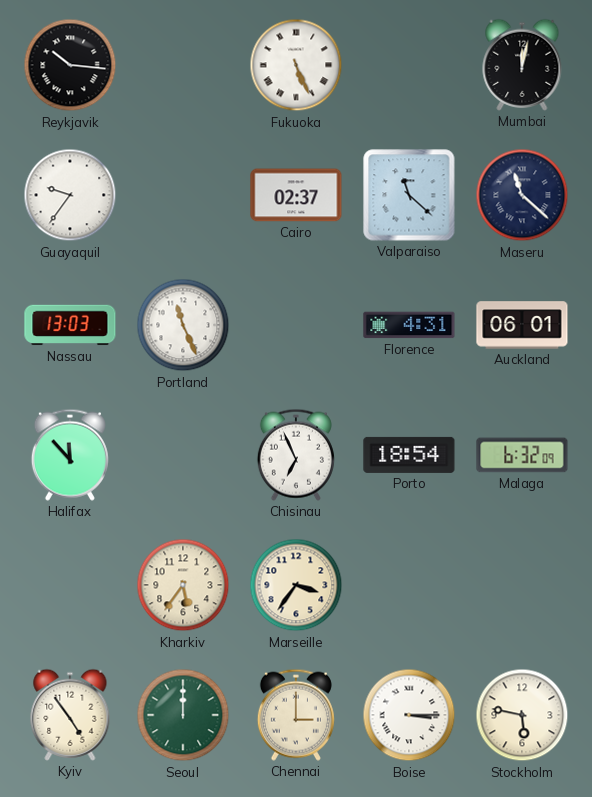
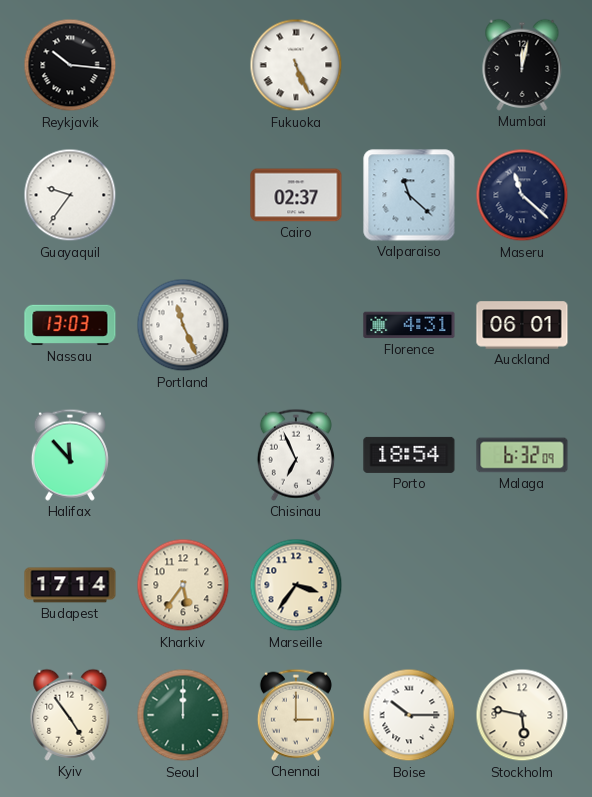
Budapest: none -> 17:14
Boise: 3:15 -> 10:15
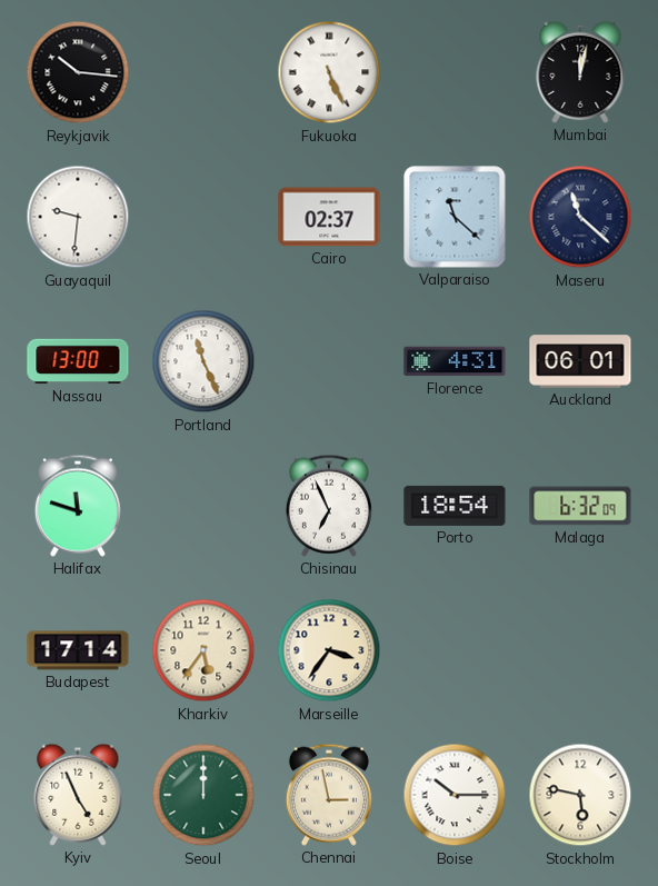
Guayaquil: 9:36 -> 9:31
Nassau: 13:03 -> 13:00
Halifax: 11:53 -> 11:48
Kyiv: 4:54 -> 4:56
Chennai: 3:00 -> 2:58
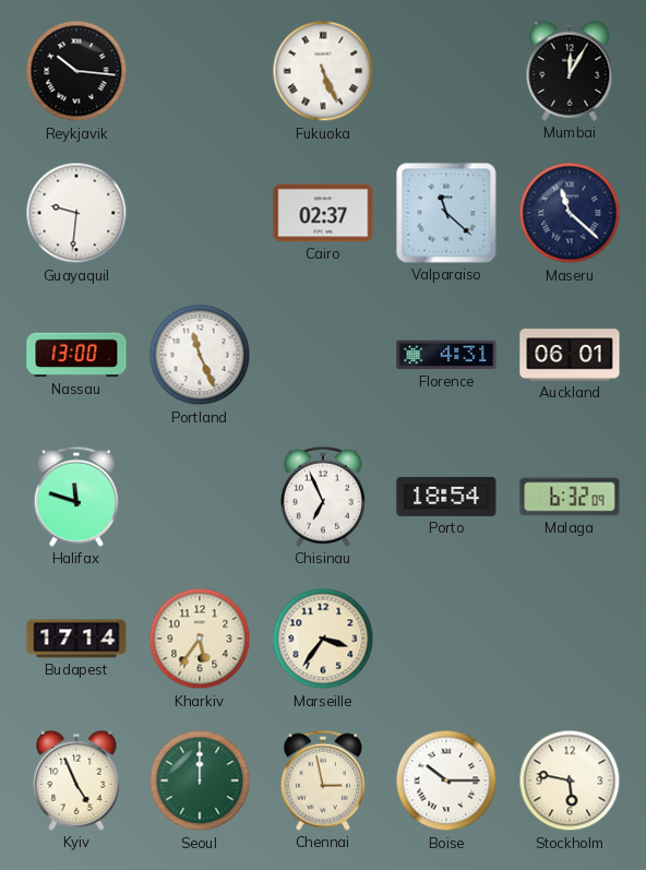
Mumbai: 12:02 -> 12:05
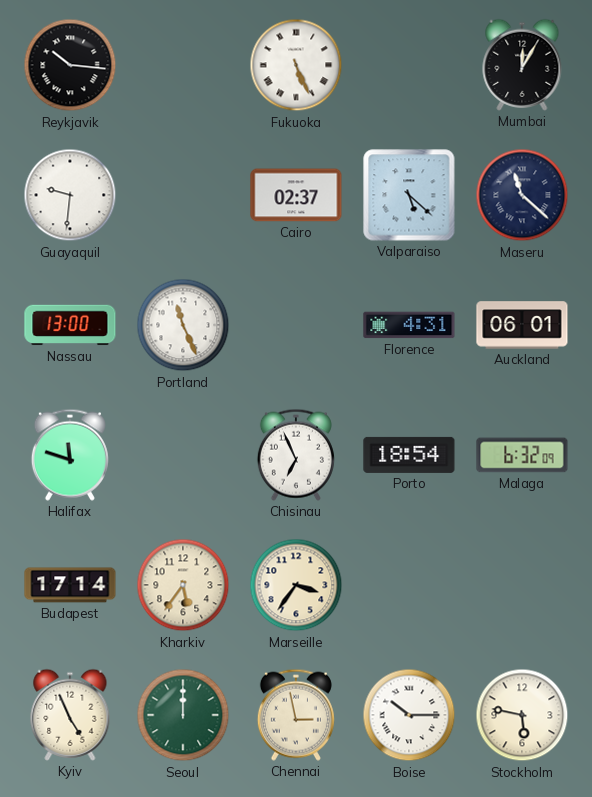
Valparaiso: 11:22 -> 5:22
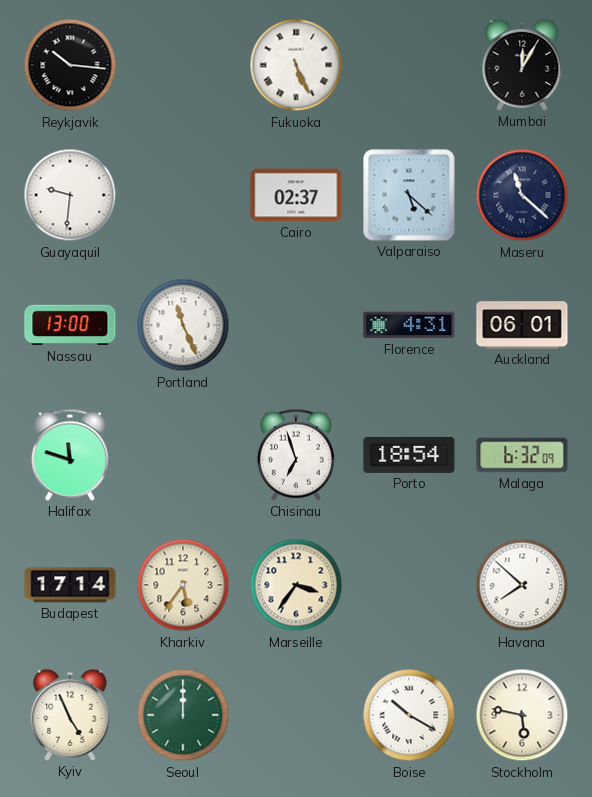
Chisinau: 6:56 -> 6:57
Havana: none -> 7:52
Chennai: 2:58 -> none
Boise: 10:15 -> 10:20
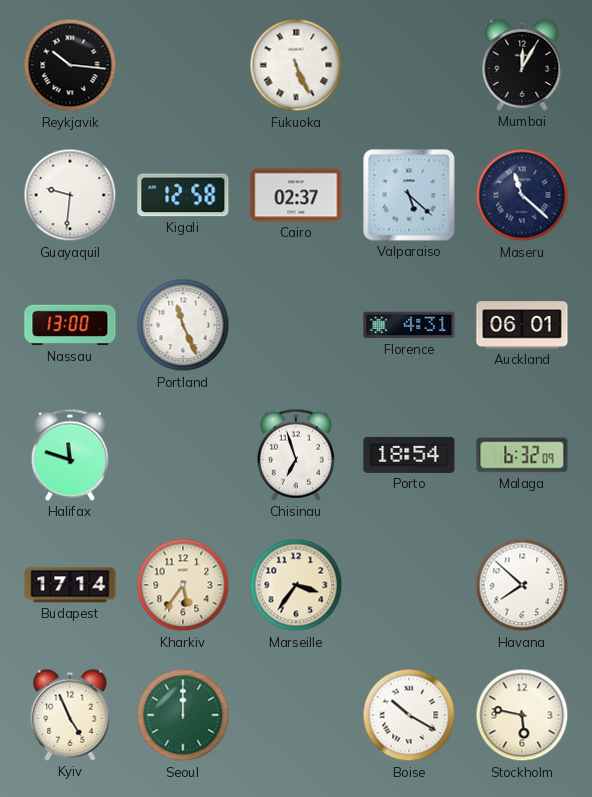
Kigali: none -> 12:58
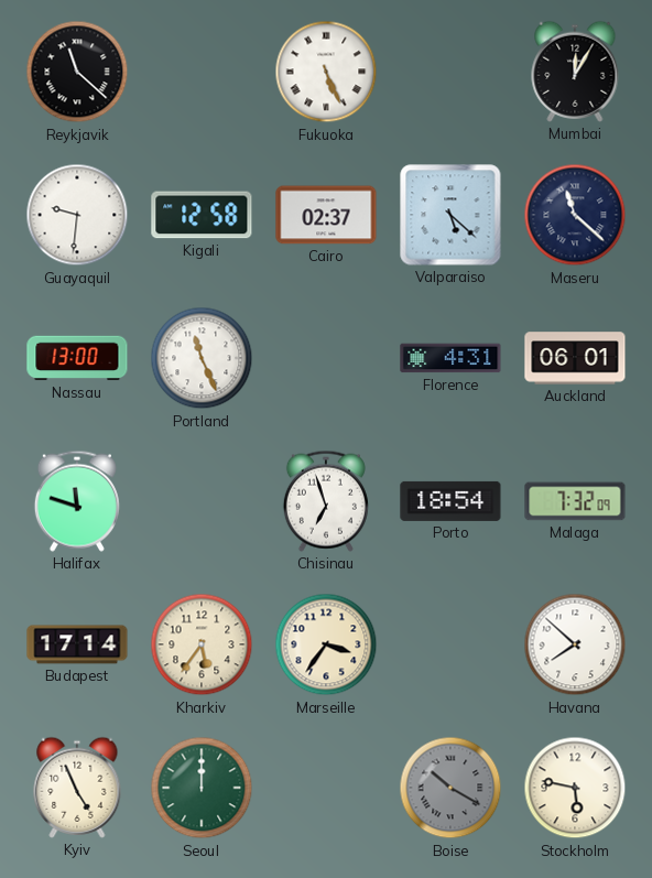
Reykjavik: 10:16 -> 11:22
Malaga: 6:32 -> 7:32
Boise dial: white -> grey
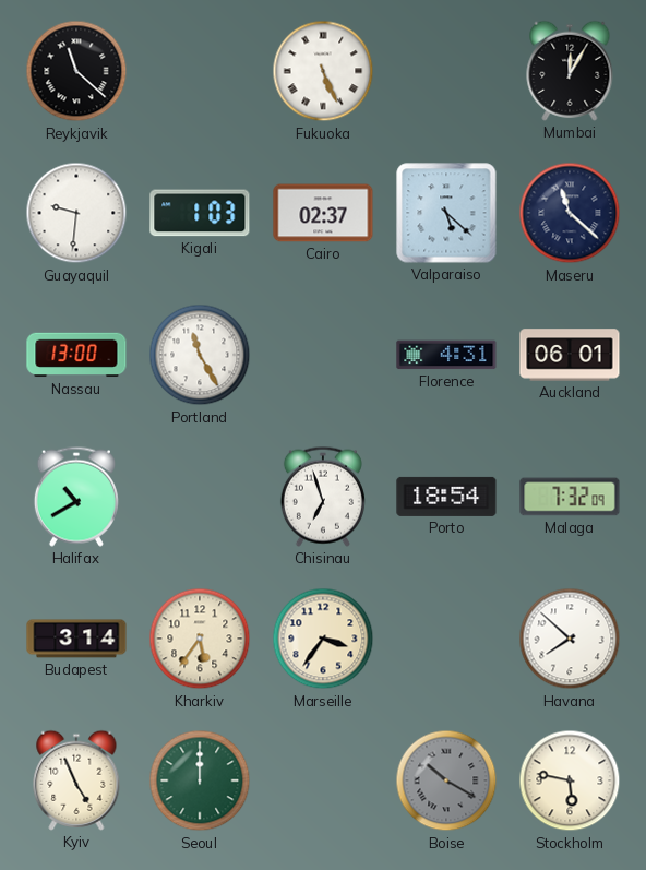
Kigali: 12:58 -> 1:03
Portland: 11:26 -> 11:25
Halifax: 11:48 -> 10:40
Budapest: 17:14 -> 3:14
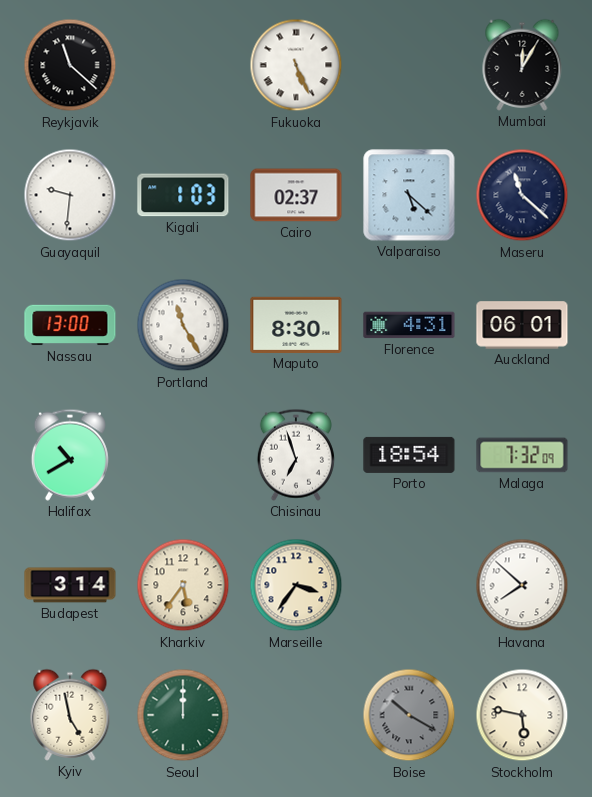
Maputo: none -> 8:30
Kyiv: 4:56 -> 4:58
